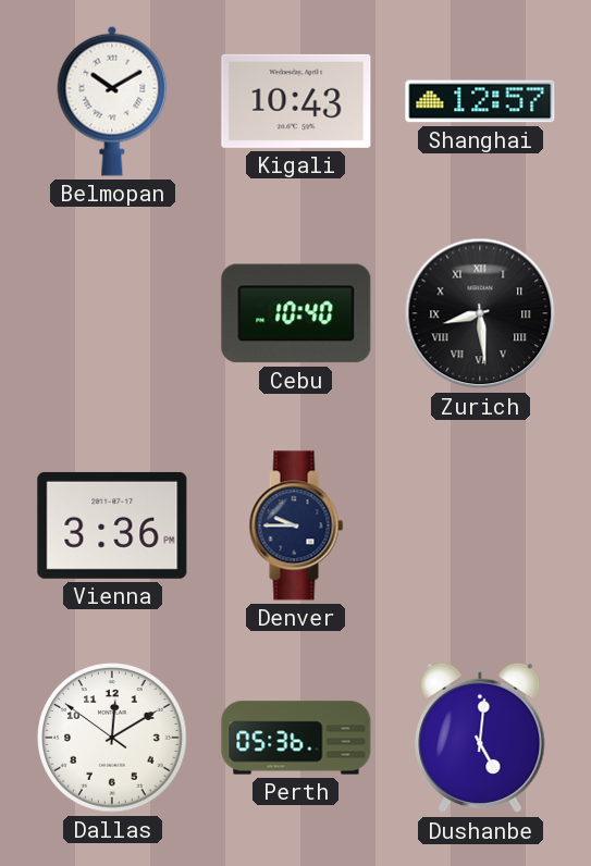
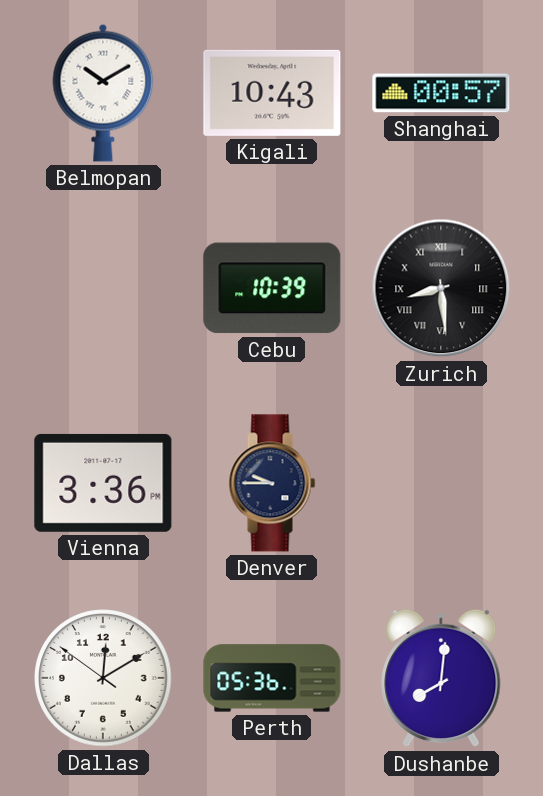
Shanghai: 12:57 -> 00:57
Cebu: 10:40 -> 10:39
Dushanbe: 5:01 -> 8:01
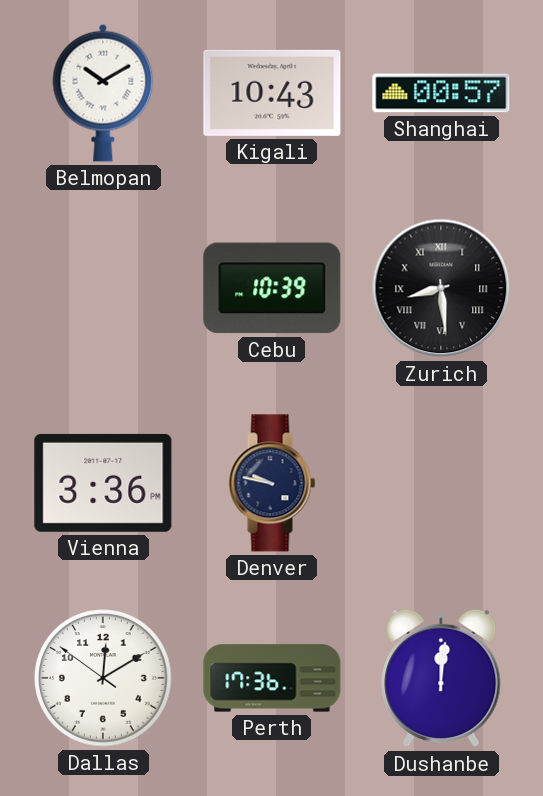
Denver: 9:45 -> 9:47
Perth: 05:36 -> 17:36
Dushanbe: 8:01 -> 12:01
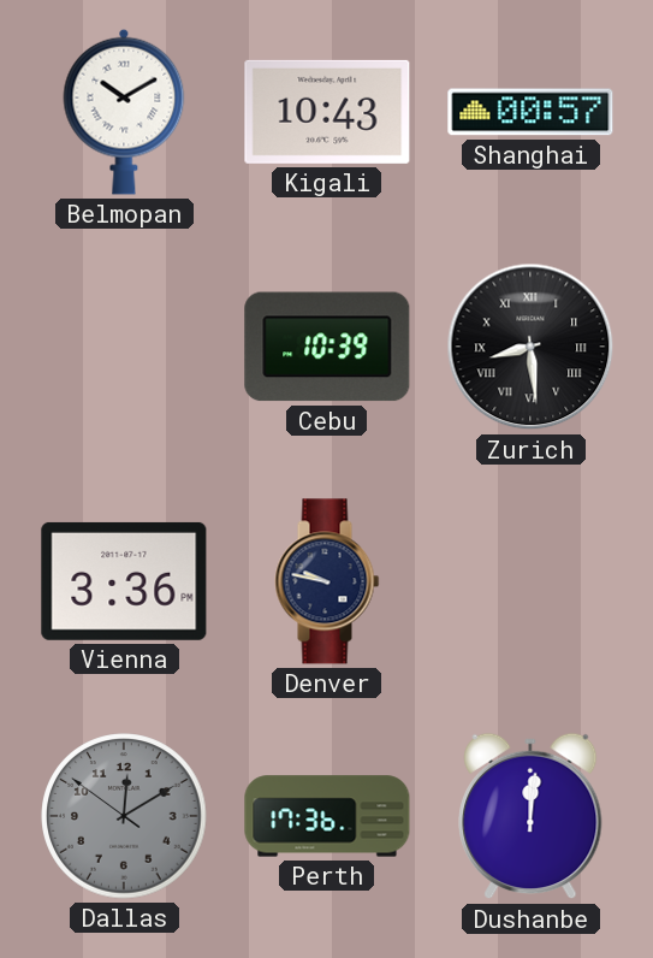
Dallas dial: white -> grey
